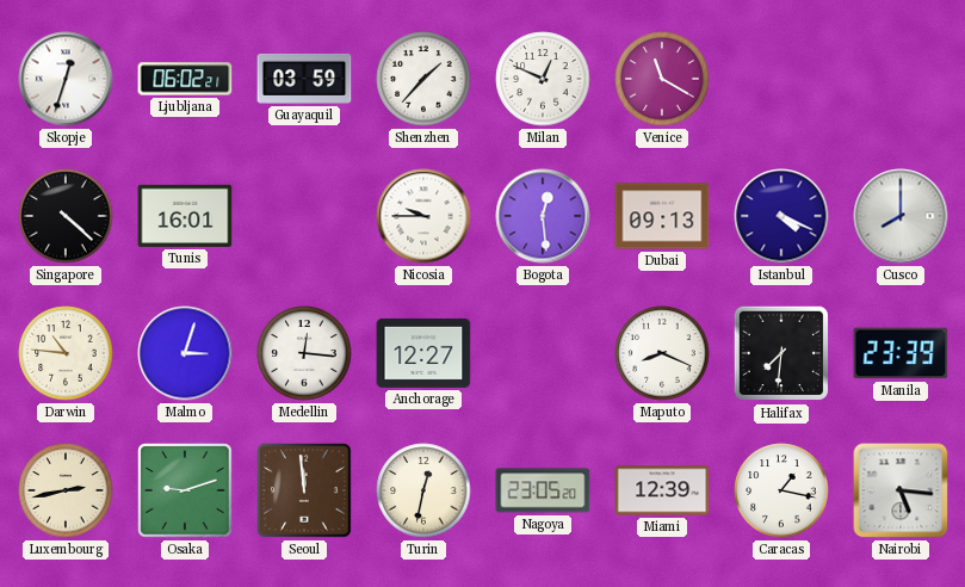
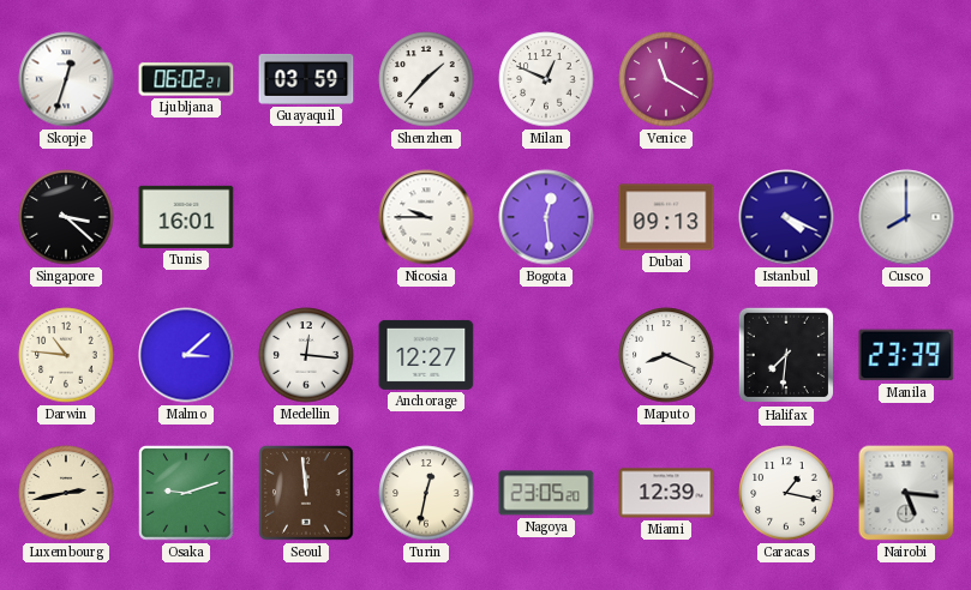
Singapore: 4:22 -> 3:22
Malmo: 3:03 -> 3:08
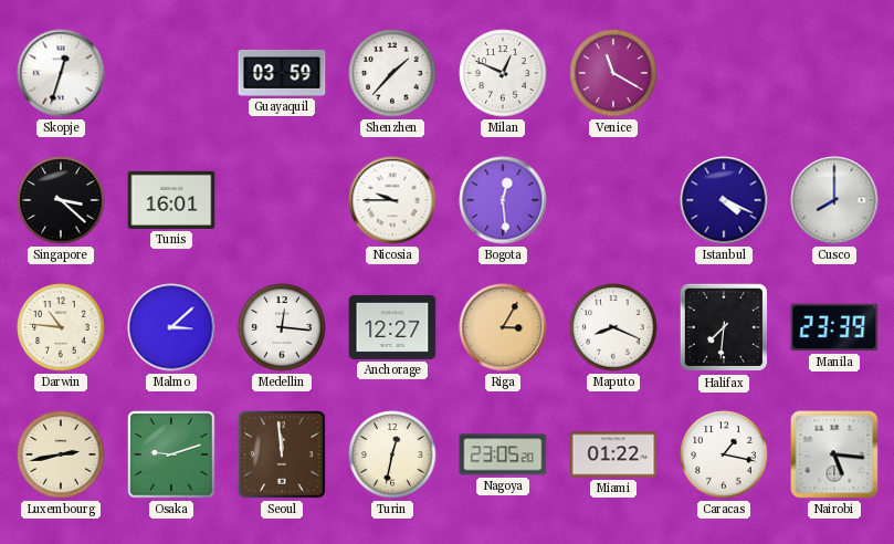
Ljubljana: 06:02 -> none
Dubai: 09:13 -> none
Riga: none -> 3:05
Miami: 12:39 -> 01:22
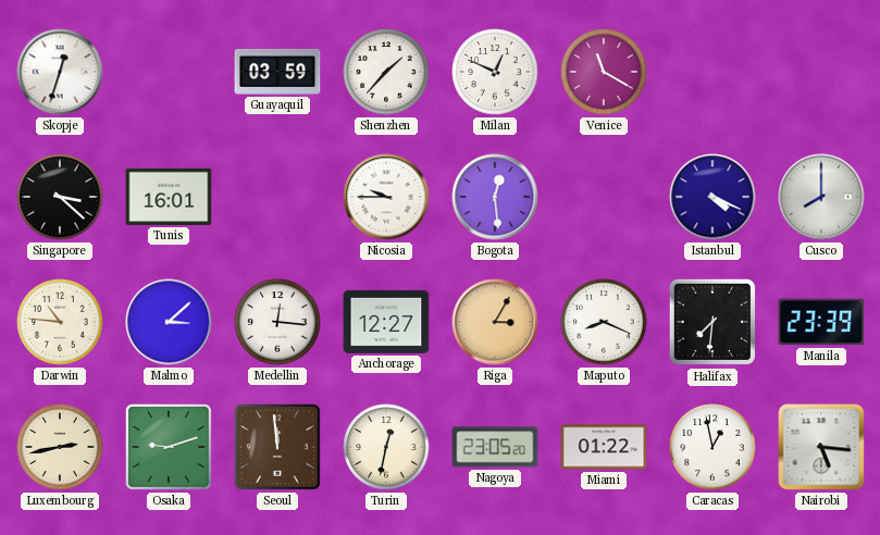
Caracas: 1:17 -> 12:58
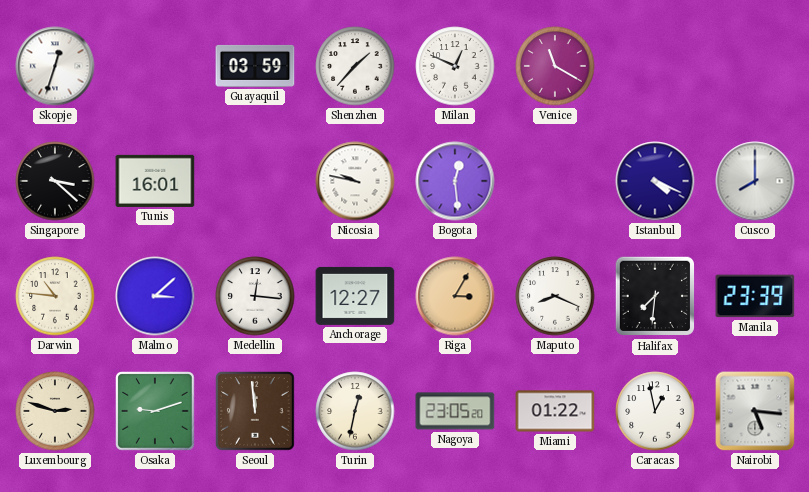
Nicosia: 9:45 -> 9:47
Luxembourg: 2:43 -> 2:48
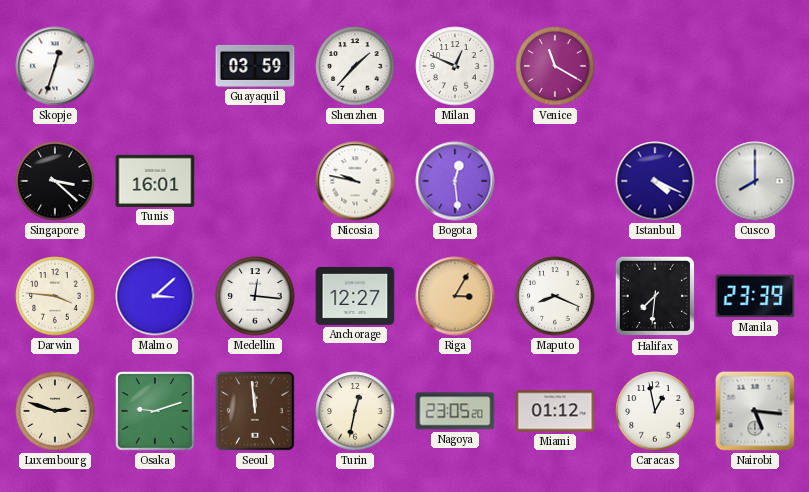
Darwin: 10:46 -> 3:46
Miami: 01:22 -> 01:12
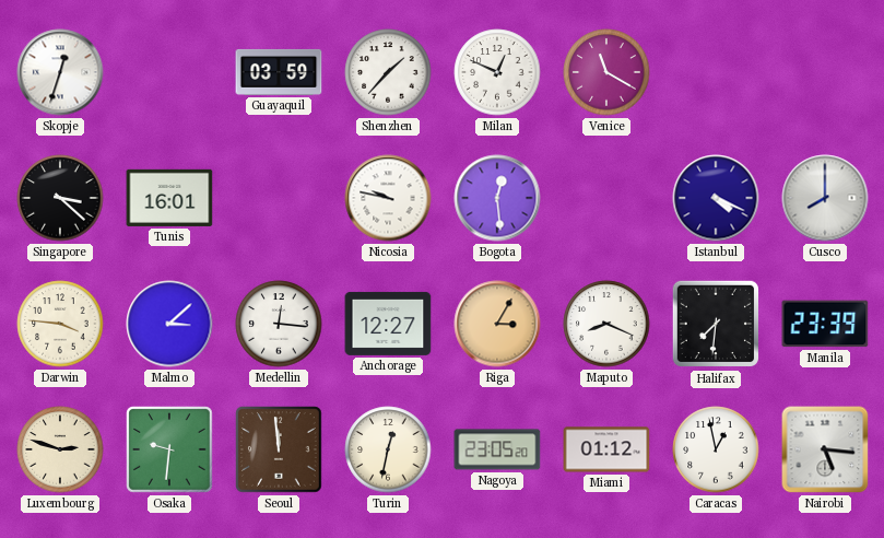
Osaka: 9:12 -> 9:31
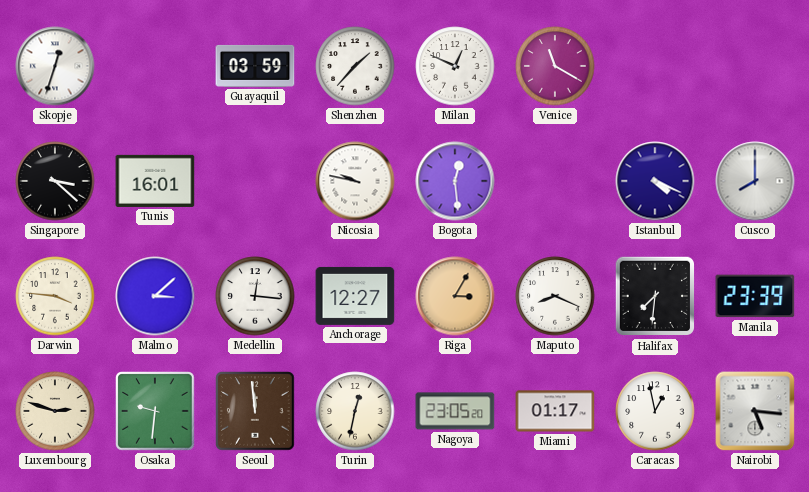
Miami: 01:12 -> 01:17
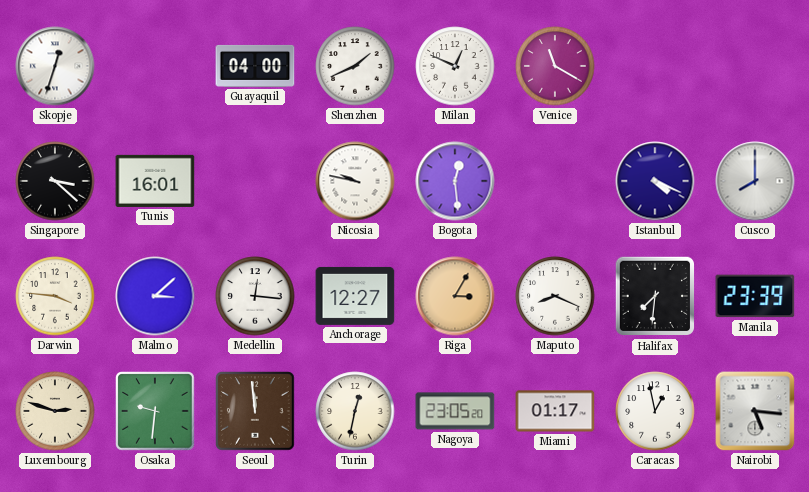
Guayaquil: 03:59 -> 04:00
Shenzhen: 1:37 -> 1:41
